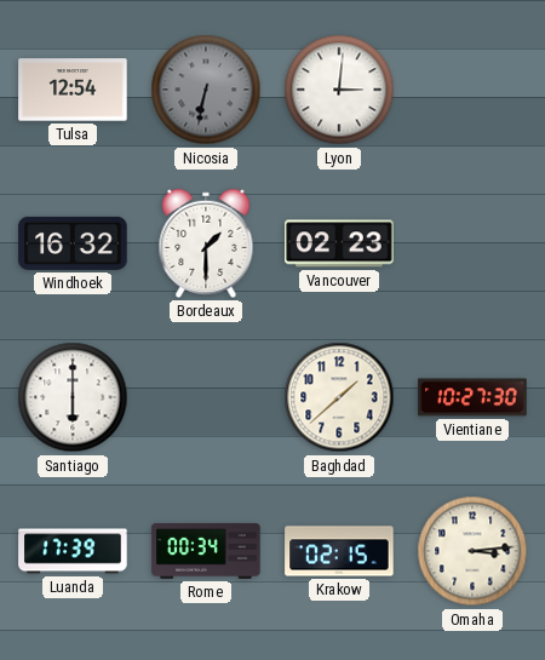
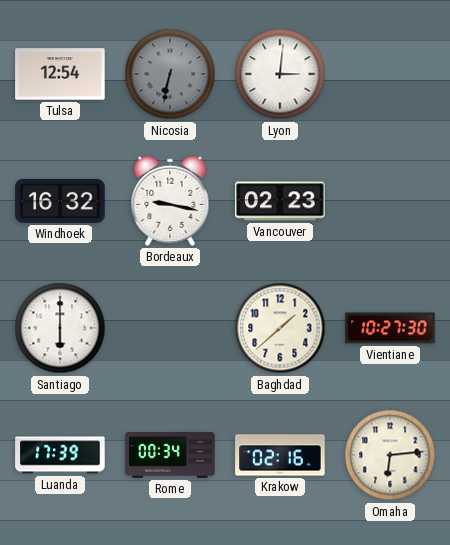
Bordeaux: 1:30 -> 9:17
Krakow: 02:15 -> 02:16
Omaha: 3:14 -> 6:14
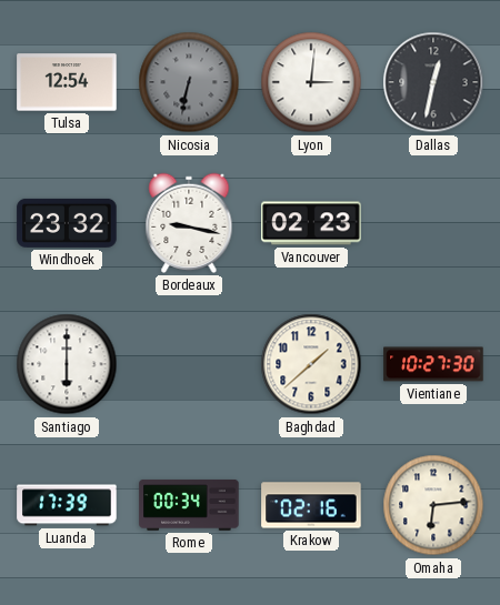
Dallas: none -> 12:32
Windhoek: 16:32 -> 23:32
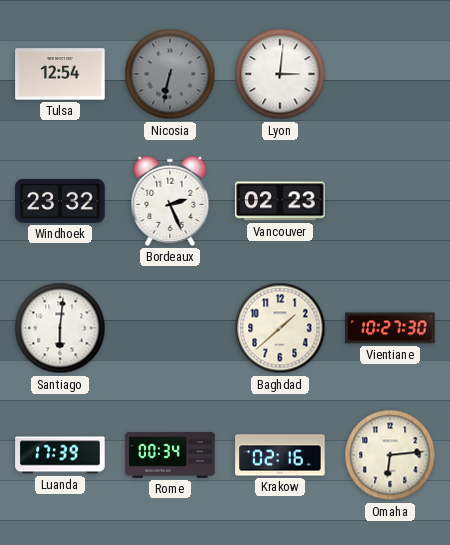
Dallas: 12:32 -> none
Bordeaux: 9:17 -> 2:26
Santiago: 6:00 -> 6:01
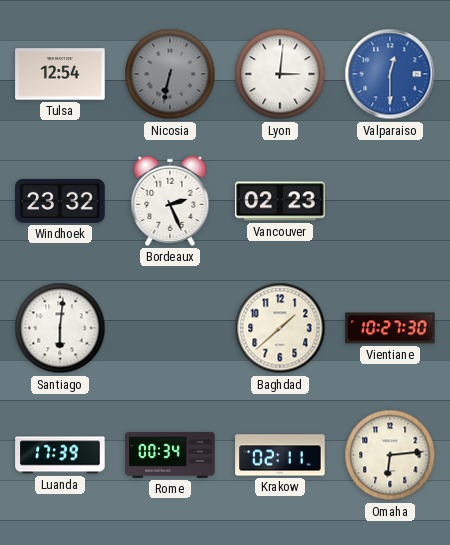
Valparaiso: none -> 12:30
Krakow: 02:16 -> 02:11
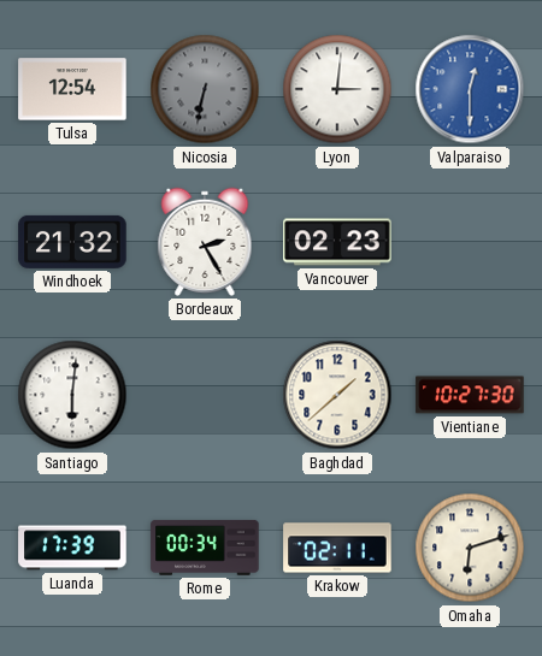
Windhoek: 23:32 -> 21:32
Bordeaux: 2:26 -> 2:25
Omaha: 6:14 -> 6:12
